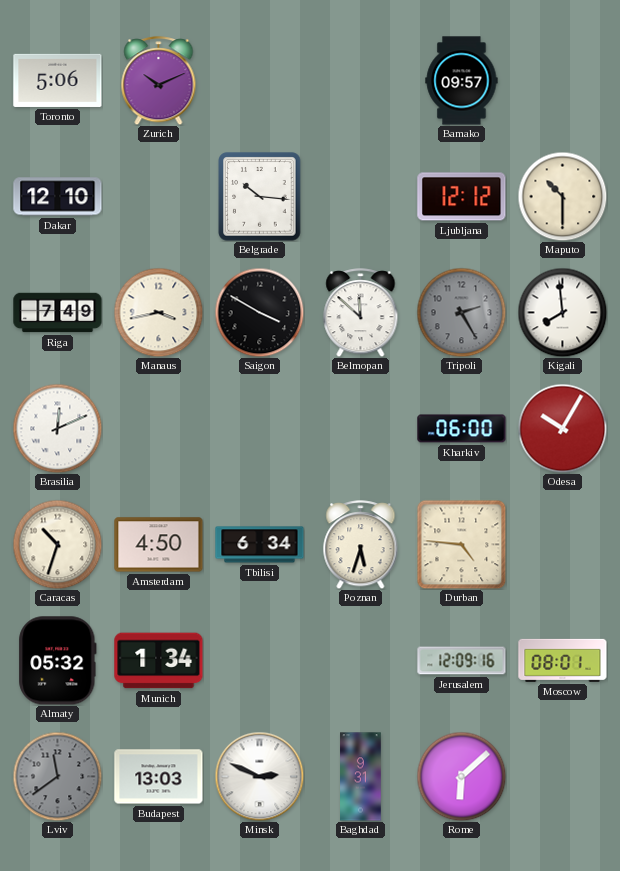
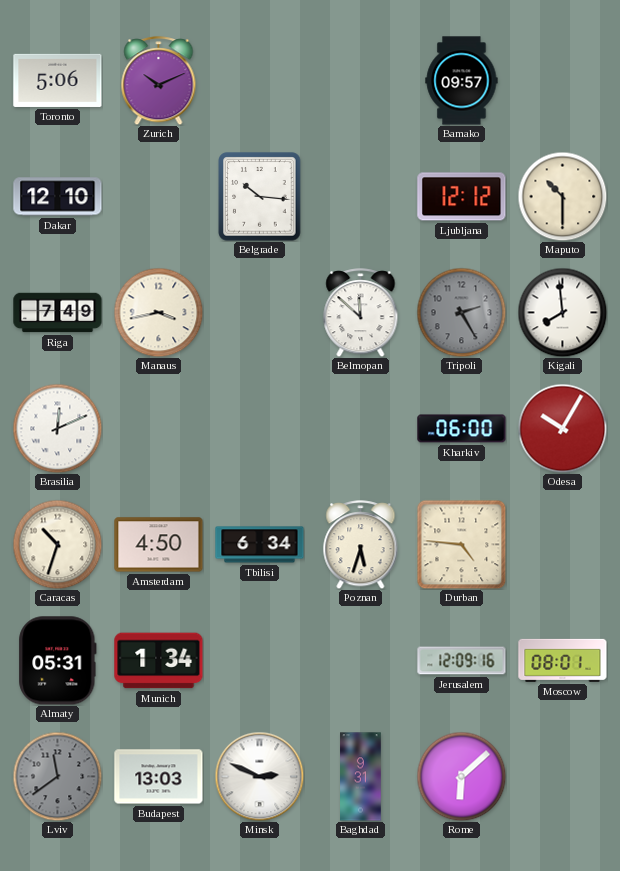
Saigon: 3:50 -> none
Almaty: 05:32 -> 05:31
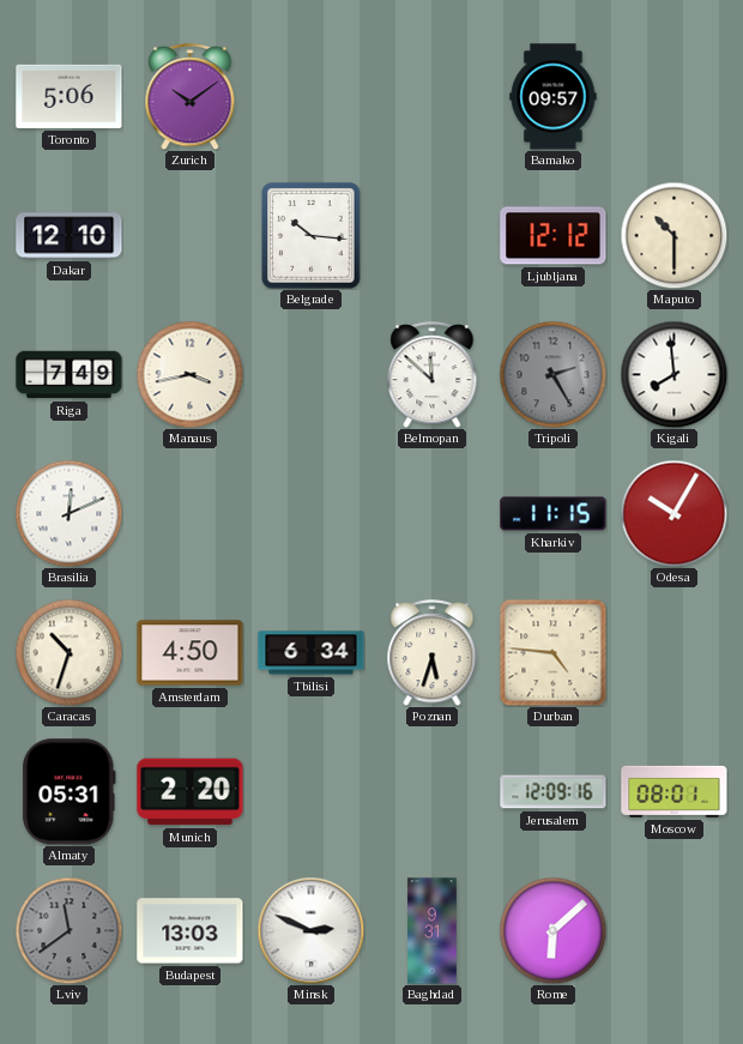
Zurich: 10:11 -> 10:09
Kharkiv: 06:00 -> 11:15
Munich: 1:34 -> 2:20
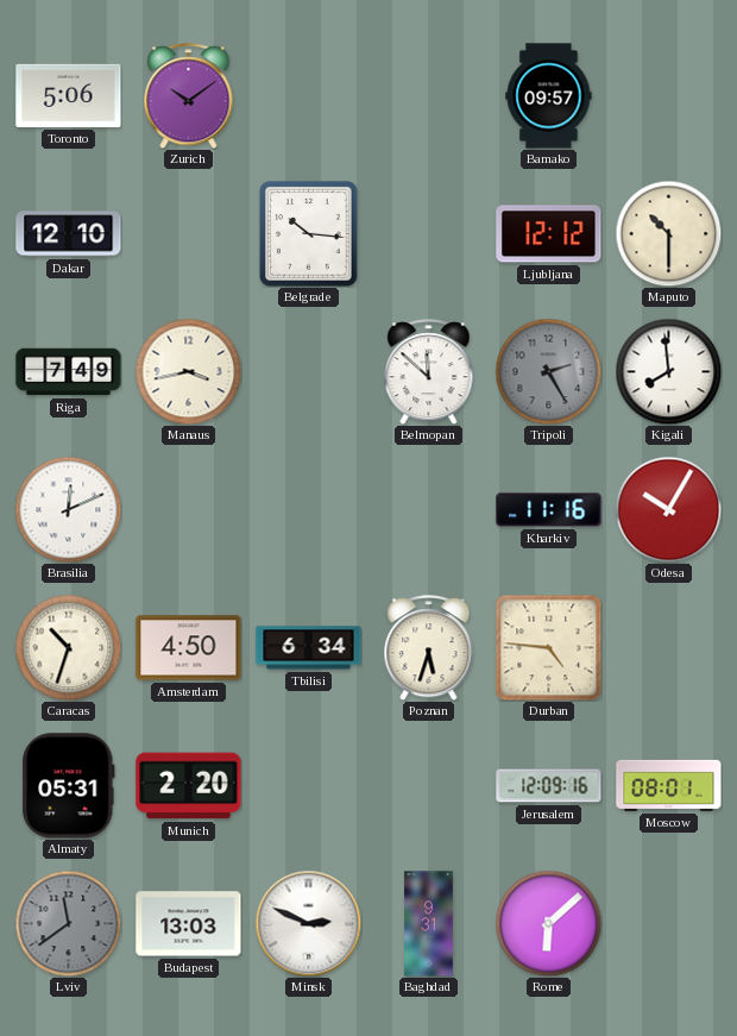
Kharkiv: 11:15 -> 11:16
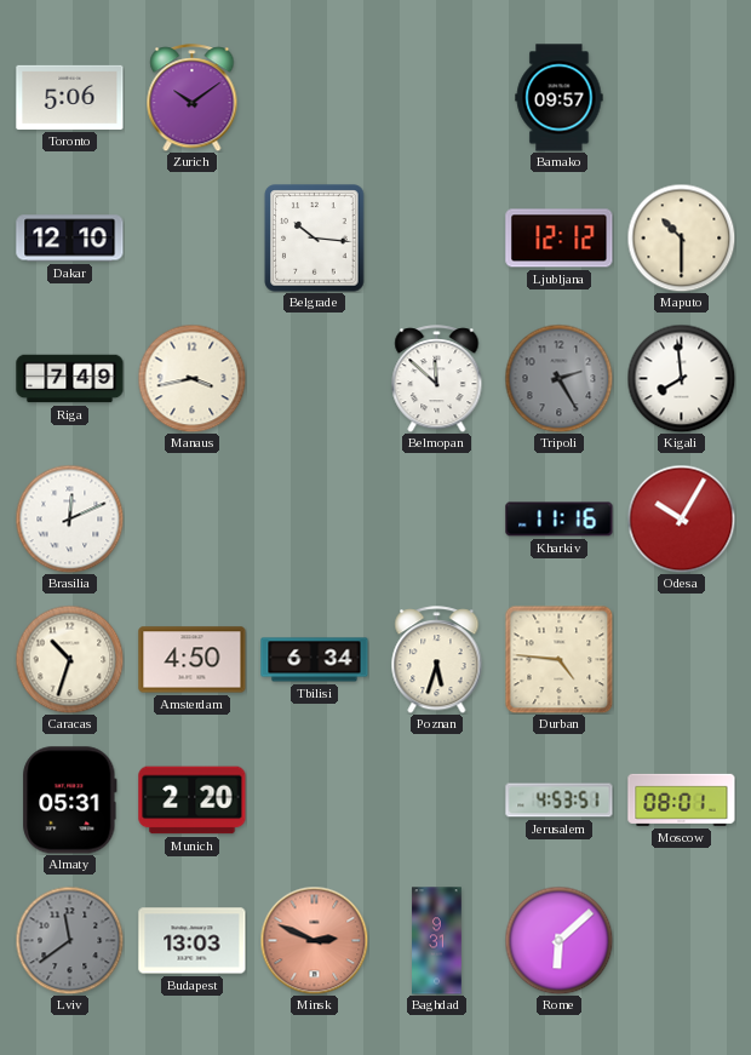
Jerusalem: 12:09 -> 4:53
Minsk dial: white -> salmon
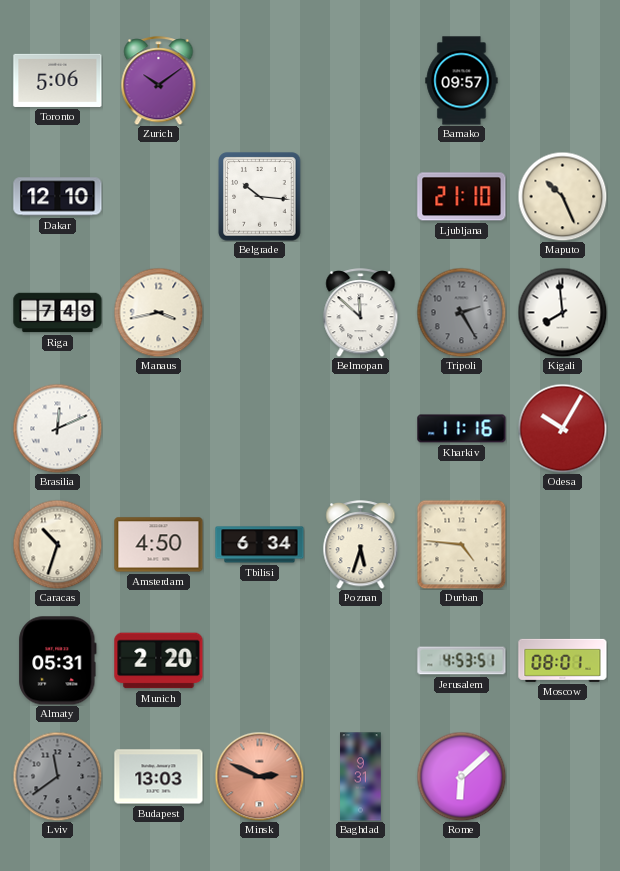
Ljubljana: 12:12 -> 21:10
Maputo: 10:30 -> 10:26
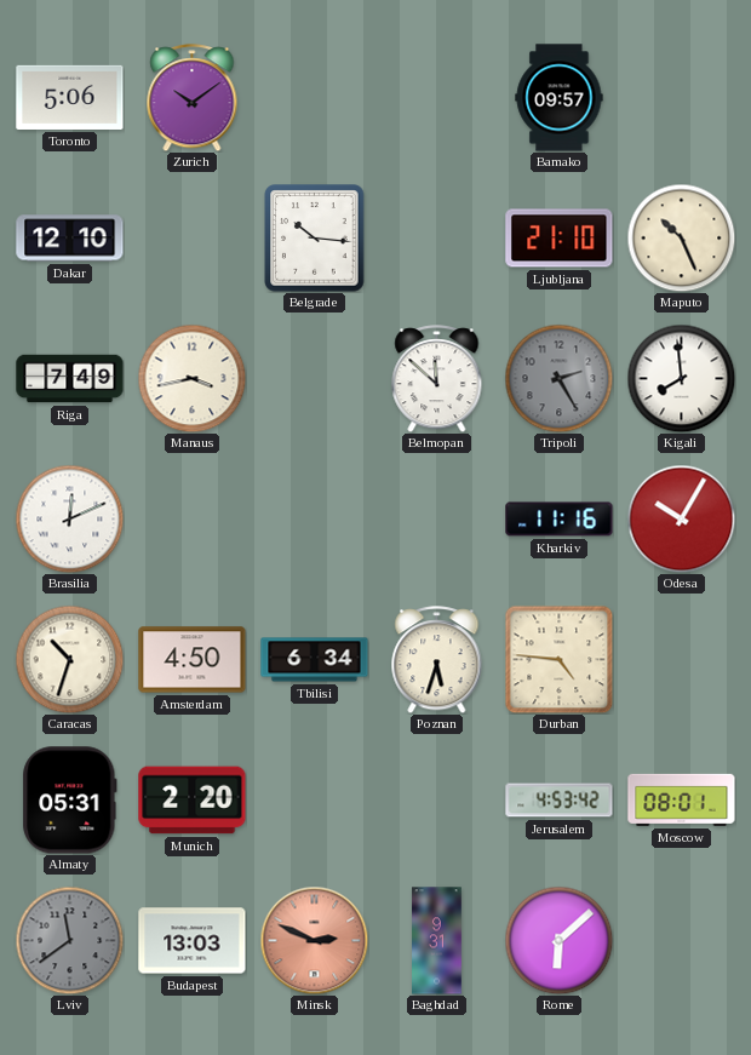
Jerusalem: 4:53:51 -> 4:53:42
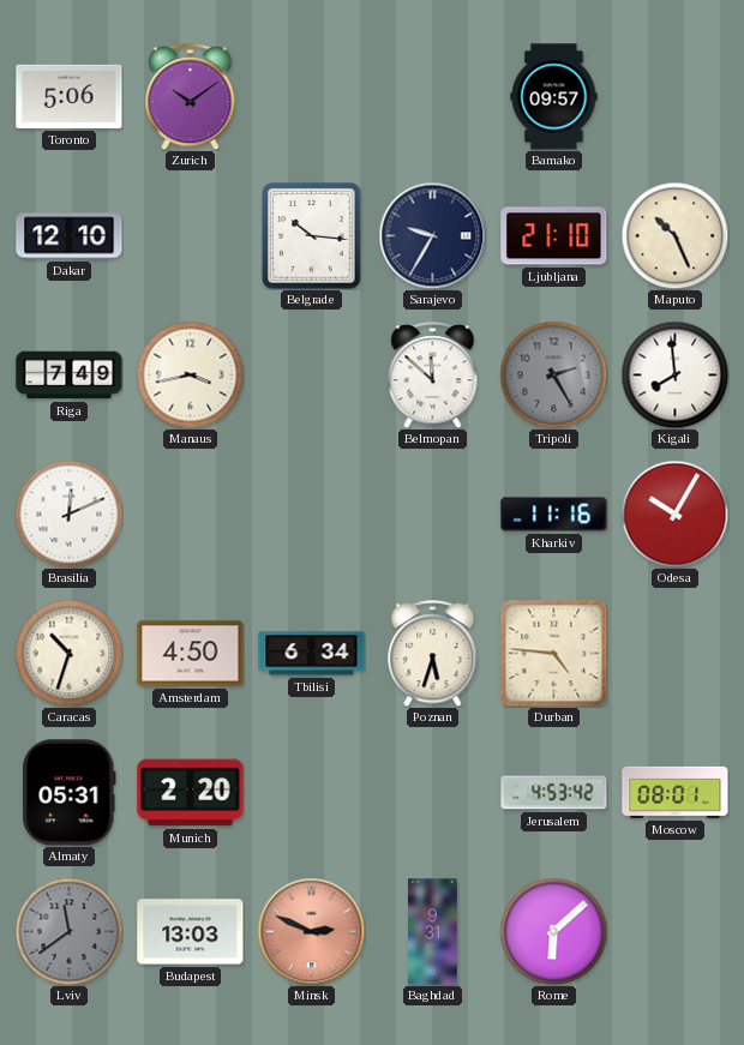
Sarajevo: none -> 9:35
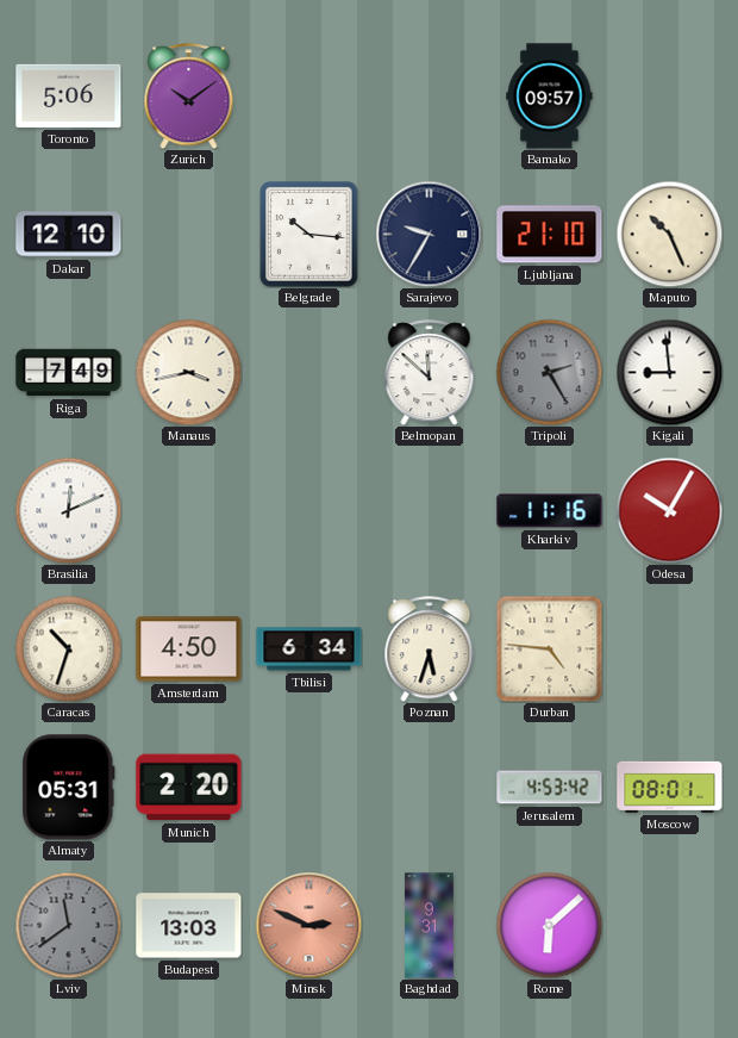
Kigali: 7:59 -> 8:59
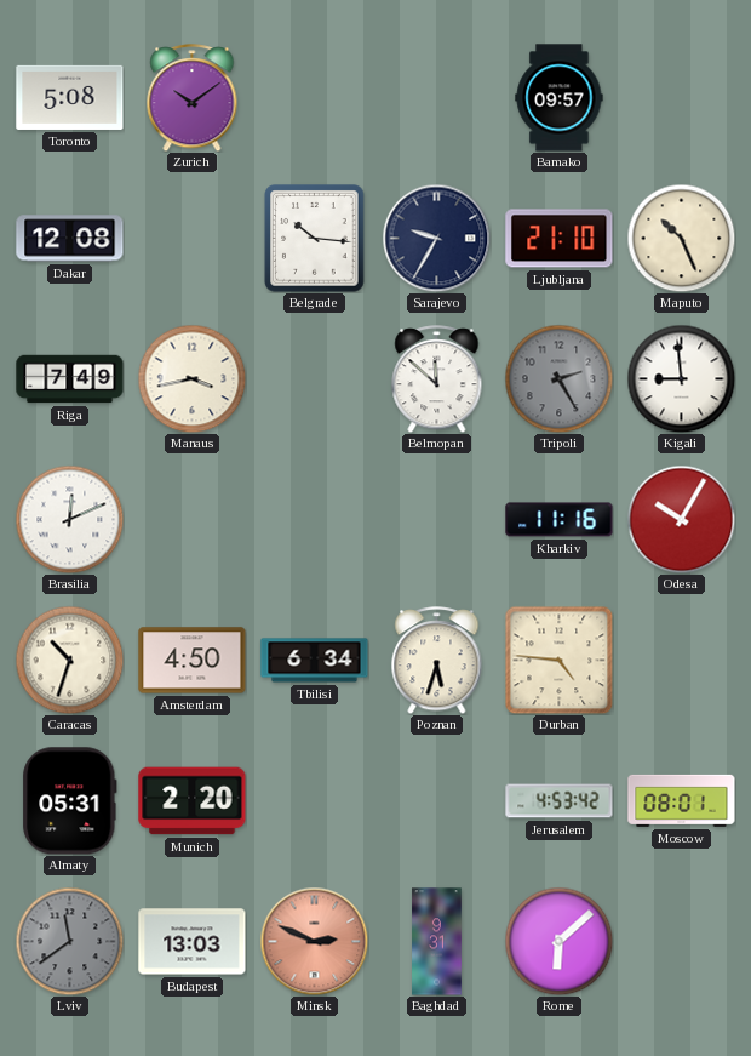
Toronto: 5:06 -> 5:08
Dakar: 12:10 -> 12:08
